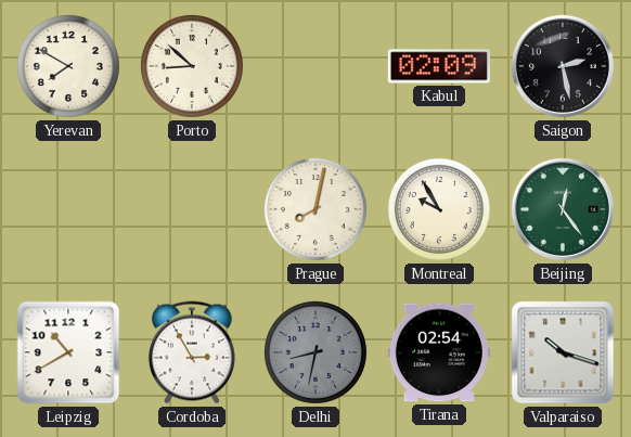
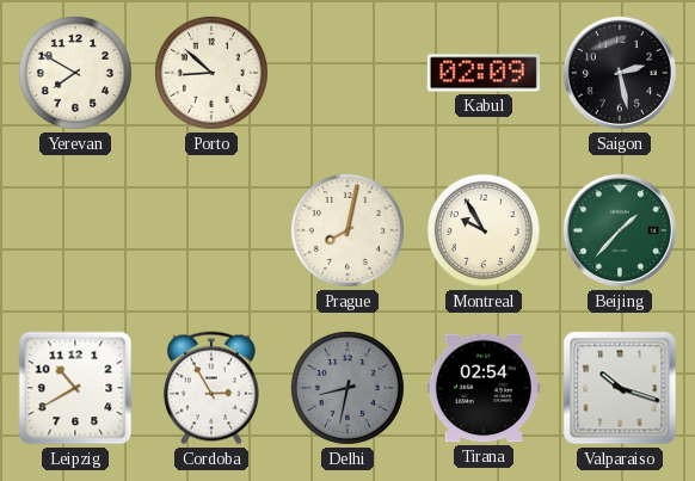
Beijing: 12:24 -> 1:37
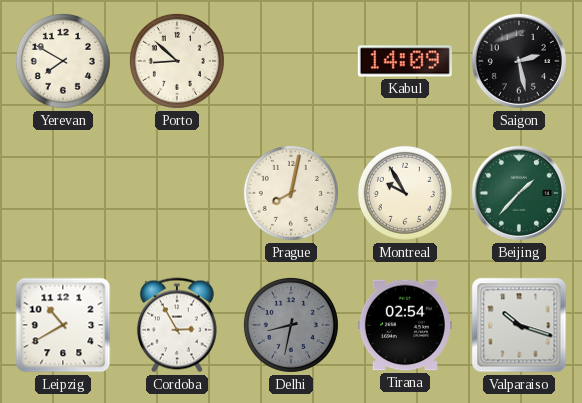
Kabul: 02:09 -> 14:09
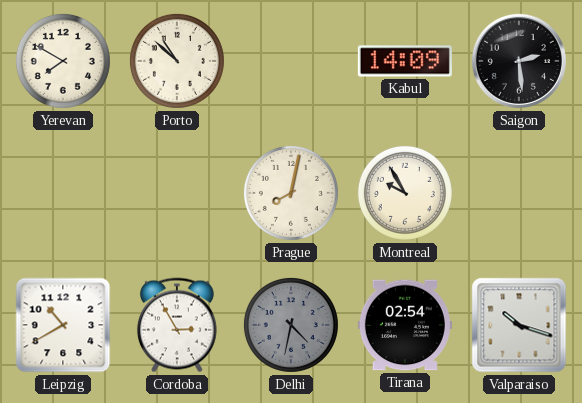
Porto: 8:52 -> 10:52
Saigon: 2:28 -> 2:29
Beijing: 1:37 -> none
Delhi: 8:32 -> 4:32
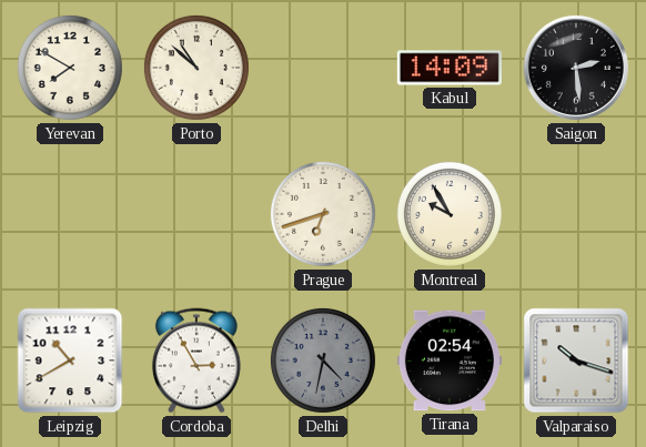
Prague: 8:02 -> 6:42
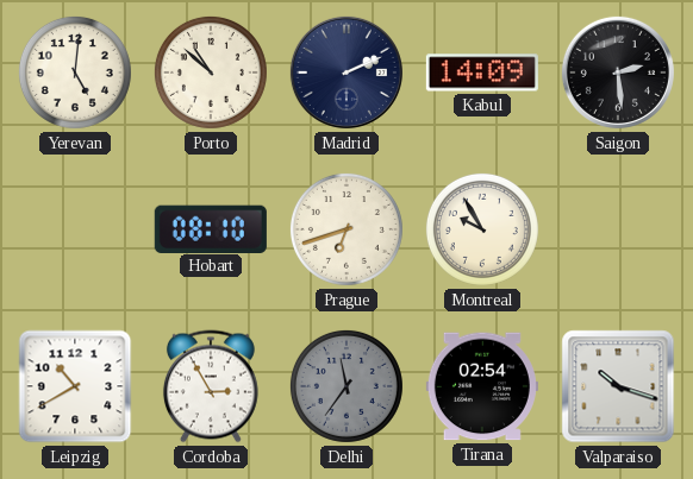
Yerevan: 7:50 -> 5:01
Madrid: none -> 2:11
Hobart: none -> 08:10
Delhi: 4:32 -> 11:36
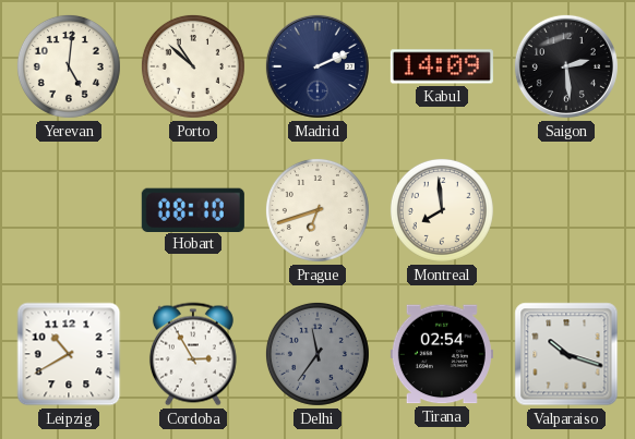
Montreal: 9:55 -> 7:59
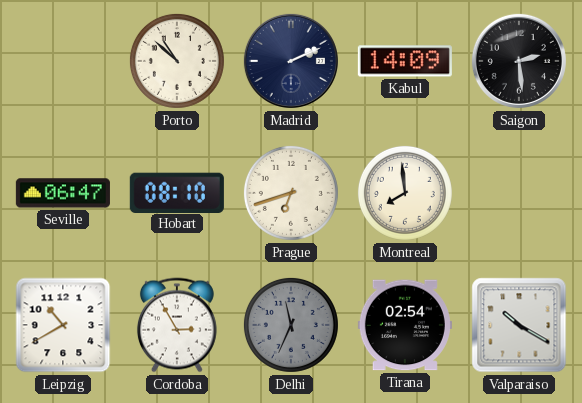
Yerevan: 5:01 -> none
Seville: none -> 06:47
Delhi: 11:36 -> 11:34
Valparaiso: 10:18 -> 10:20
